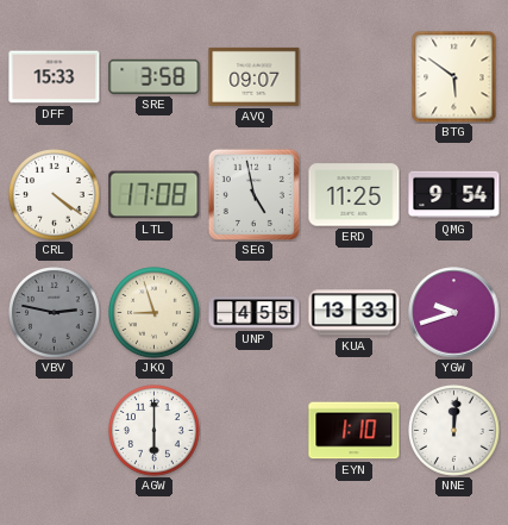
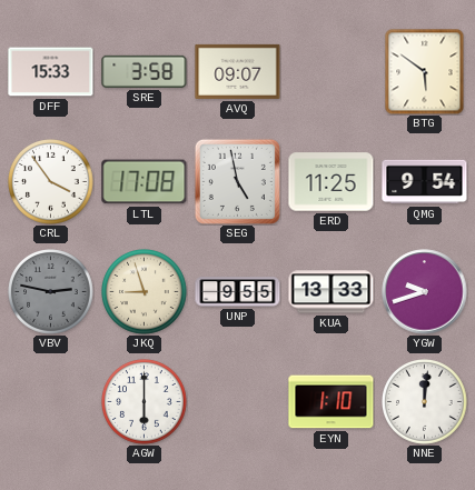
CRL: 4:21 -> 3:54
UNP: 4:55 -> 9:55
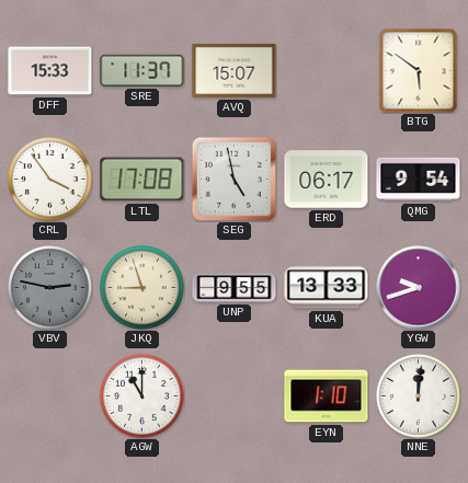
SRE: 3:58 -> 11:37
AVQ: 09:07 -> 15:07
ERD: 11:25 -> 06:17
AGW: 6:00 -> 11:00
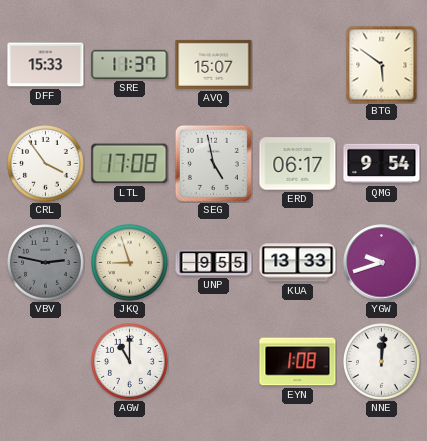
EYN: 1:10 -> 1:08
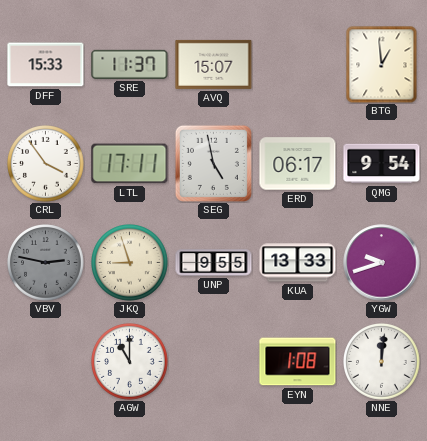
BTG: 5:51 -> 12:59
LTL: 17:08 -> 17:11
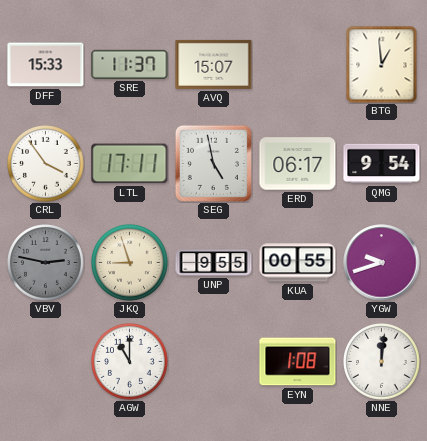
KUA: 13:33 -> 00:55
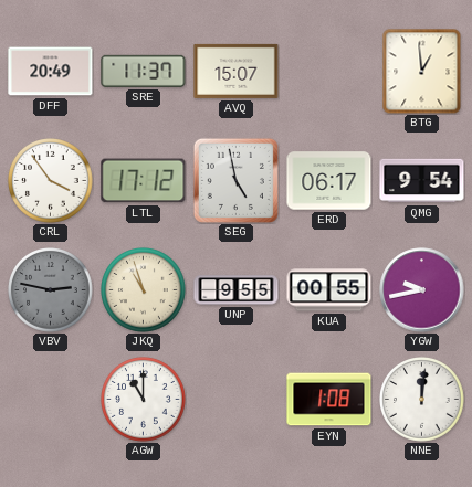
DFF: 15:33 -> 20:49
LTL: 17:11 -> 17:12
JKQ: 8:57 -> 10:57
YGW: 9:42 -> 9:43
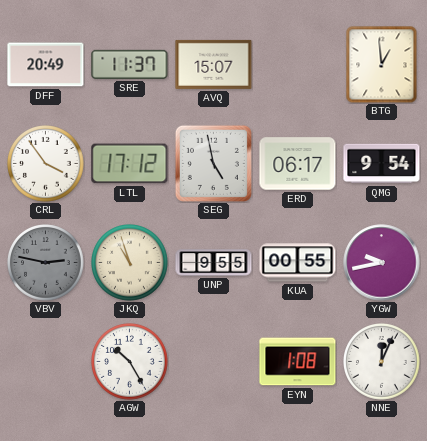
AGW: 11:00 -> 10:25
NNE: 12:01 -> 12:04
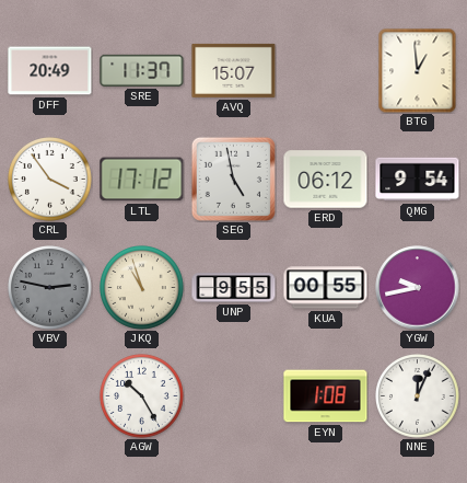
ERD: 06:17 -> 06:12
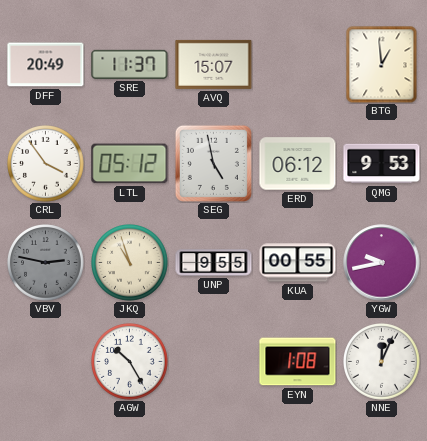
LTL: 17:12 -> 05:12
QMG: 9:54 -> 9:53
